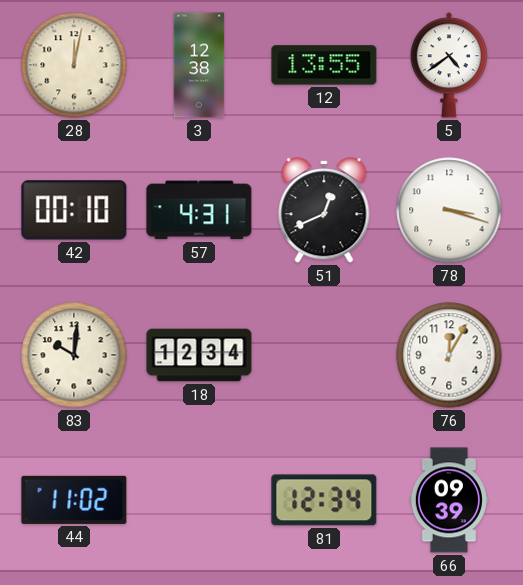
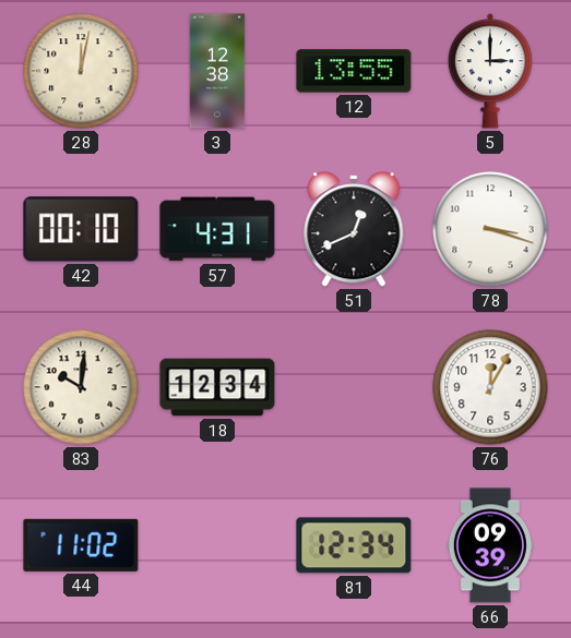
5: 4:39 -> 3:00
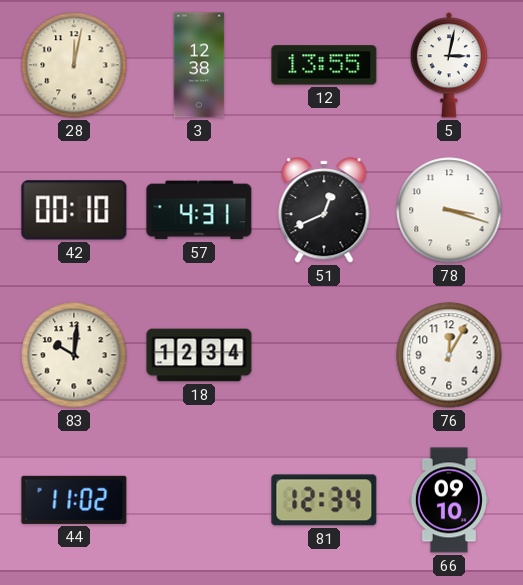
5: 3:00 -> 3:02
66: 09:39 -> 09:10
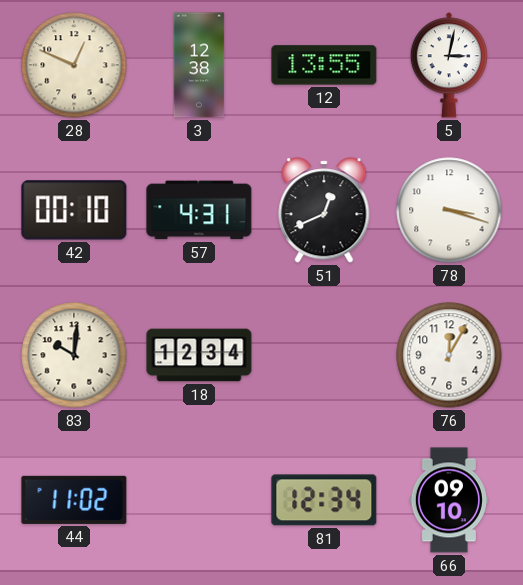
28: 12:02 -> 12:49
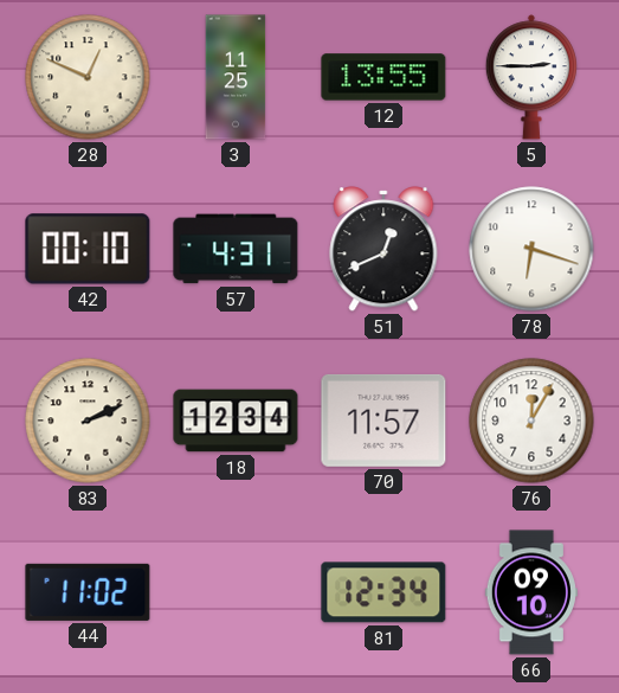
3: 12:38 -> 11:25
5: 3:02 -> 2:45
78: 3:18 -> 6:18
83: 10:01 -> 2:11
70: none -> 11:57
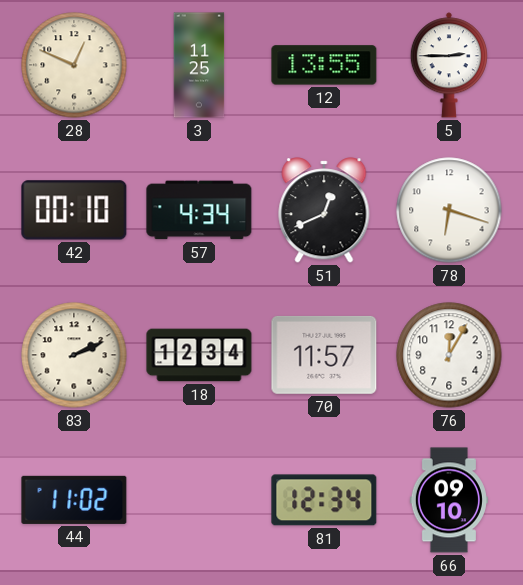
57: 4:31 -> 4:34
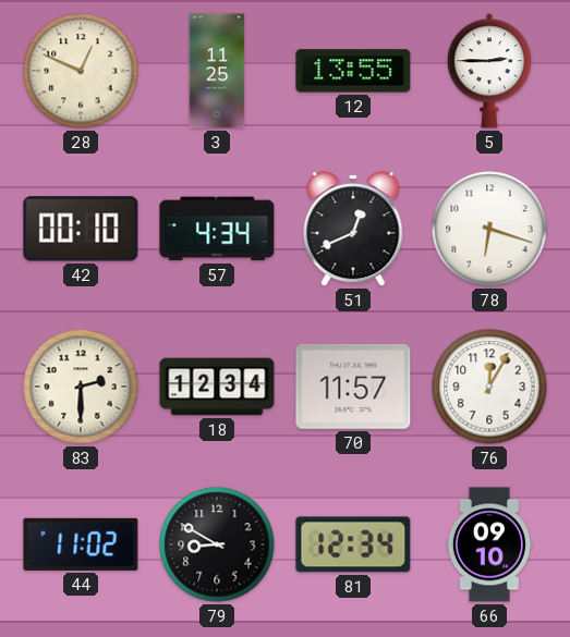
83: 2:11 -> 2:30
79: none -> 8:50
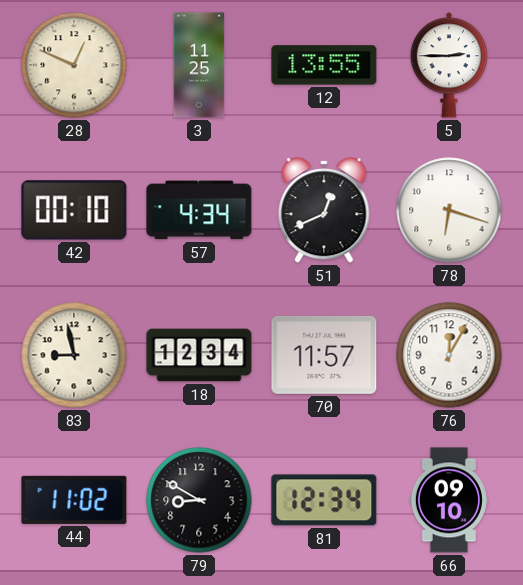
83: 2:30 -> 8:58
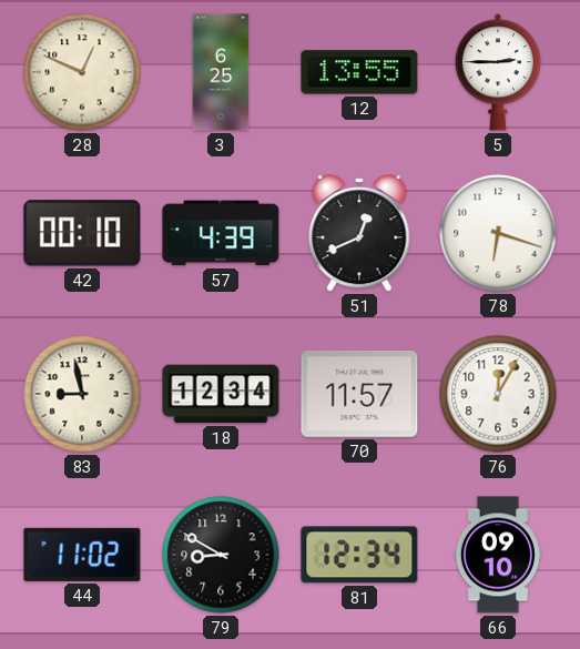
3: 11:25 -> 6:25
57: 4:34 -> 4:39
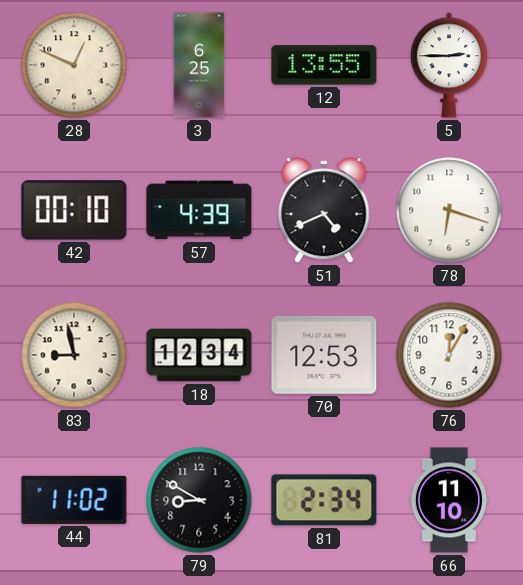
51: 12:41 -> 4:41
70: 11:57 -> 12:53
81: 12:34 -> 2:34
66: 09:10 -> 11:10
